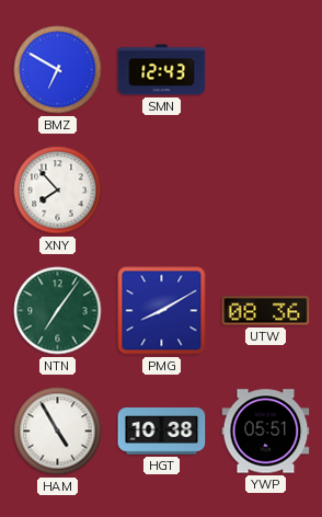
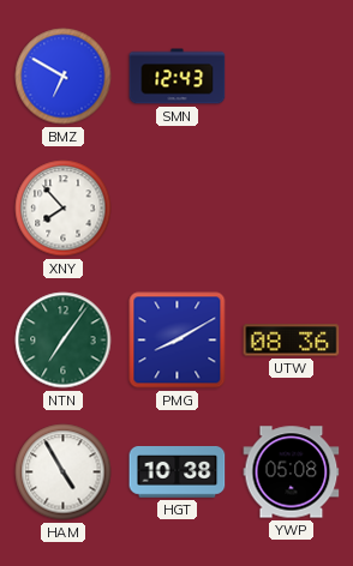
YWP: 05:51 -> 05:08
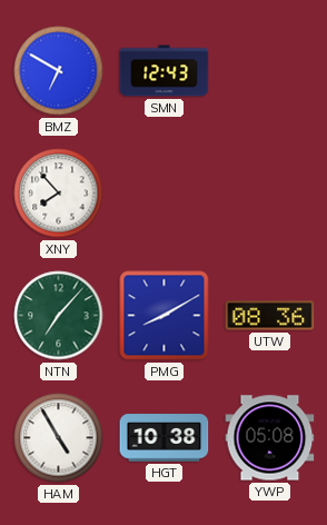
NTN: 7:06 -> 7:07
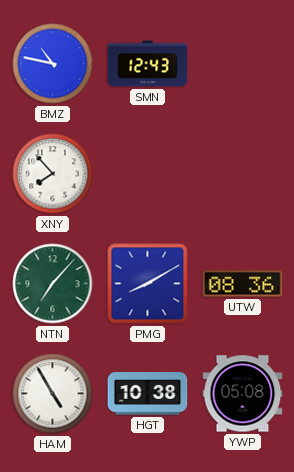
BMZ: 6:50 -> 10:47
